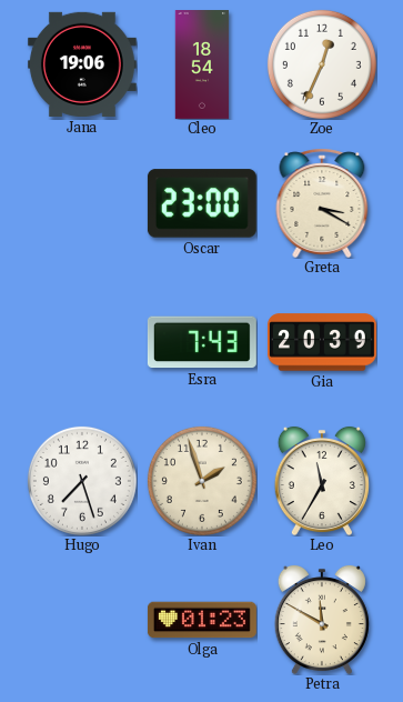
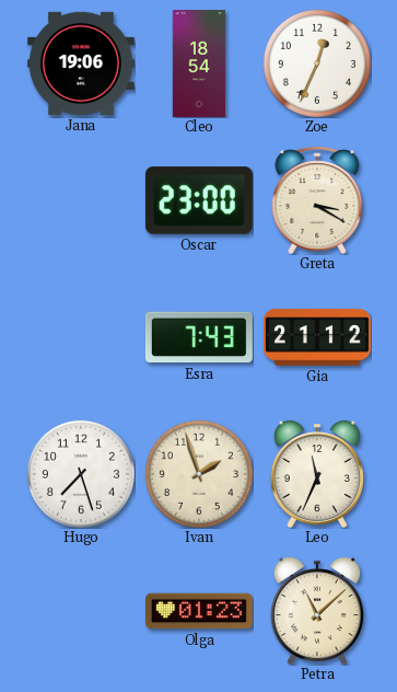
Gia: 20:39 -> 21:12
Leo: 11:35 -> 11:34
Petra: 11:50 -> 11:08
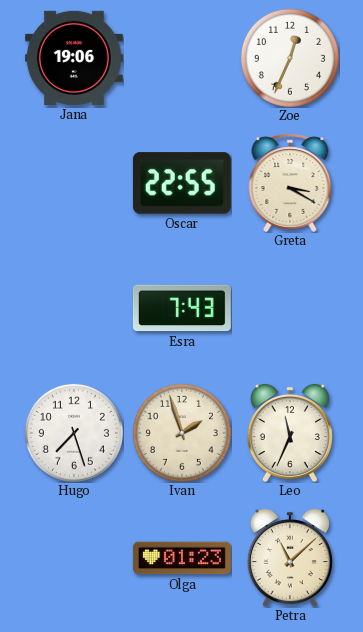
Cleo: 18:54 -> none
Oscar: 23:00 -> 22:55
Gia: 21:12 -> none
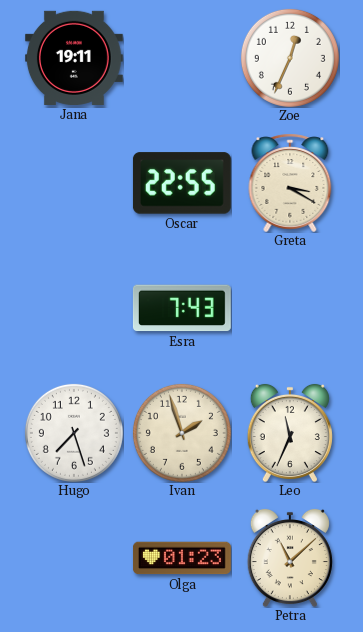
Jana: 19:06 -> 19:11
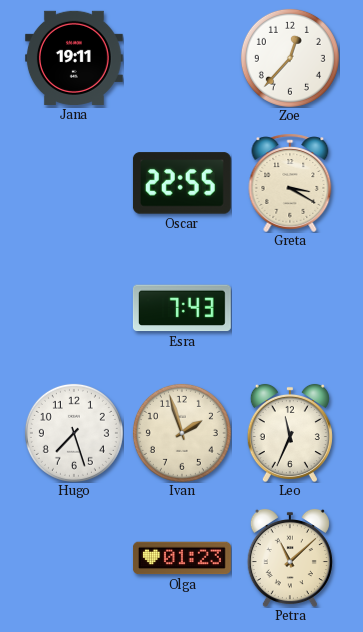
Zoe: 12:34 -> 12:37
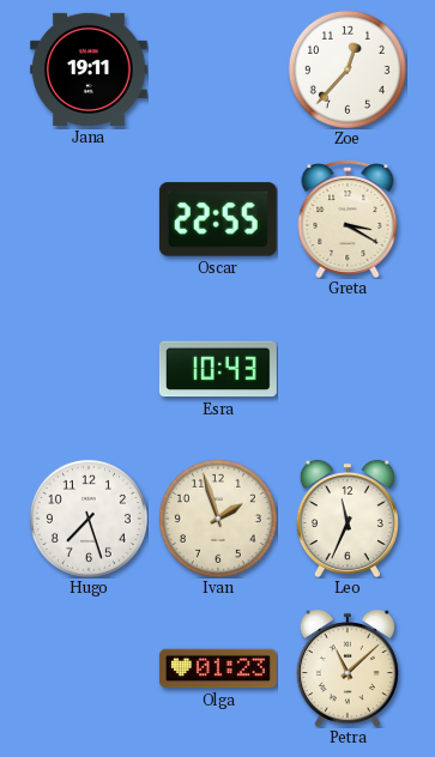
Esra: 7:43 -> 10:43
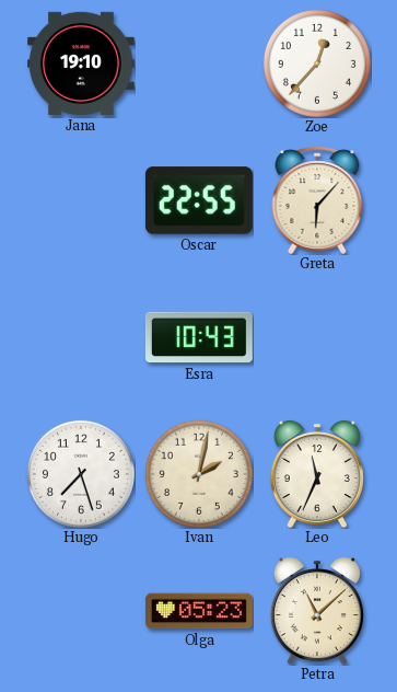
Jana: 19:11 -> 19:10
Greta: 3:20 -> 6:07
Ivan: 1:57 -> 2:02
Olga: 01:23 -> 05:23
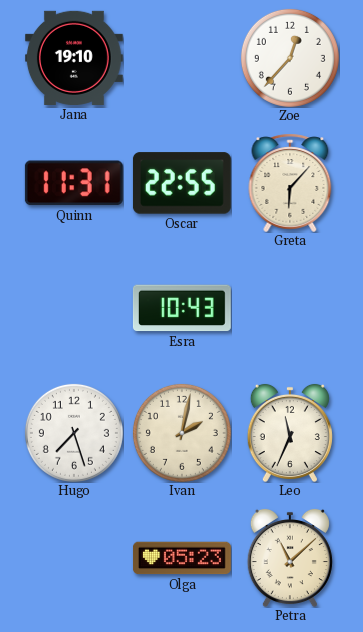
Quinn: none -> 11:31
